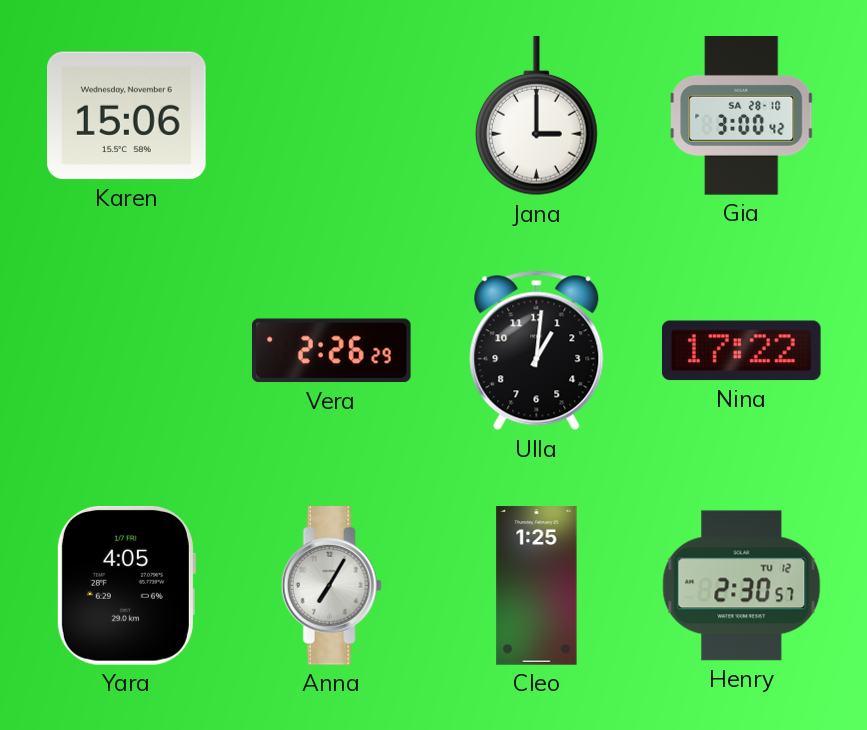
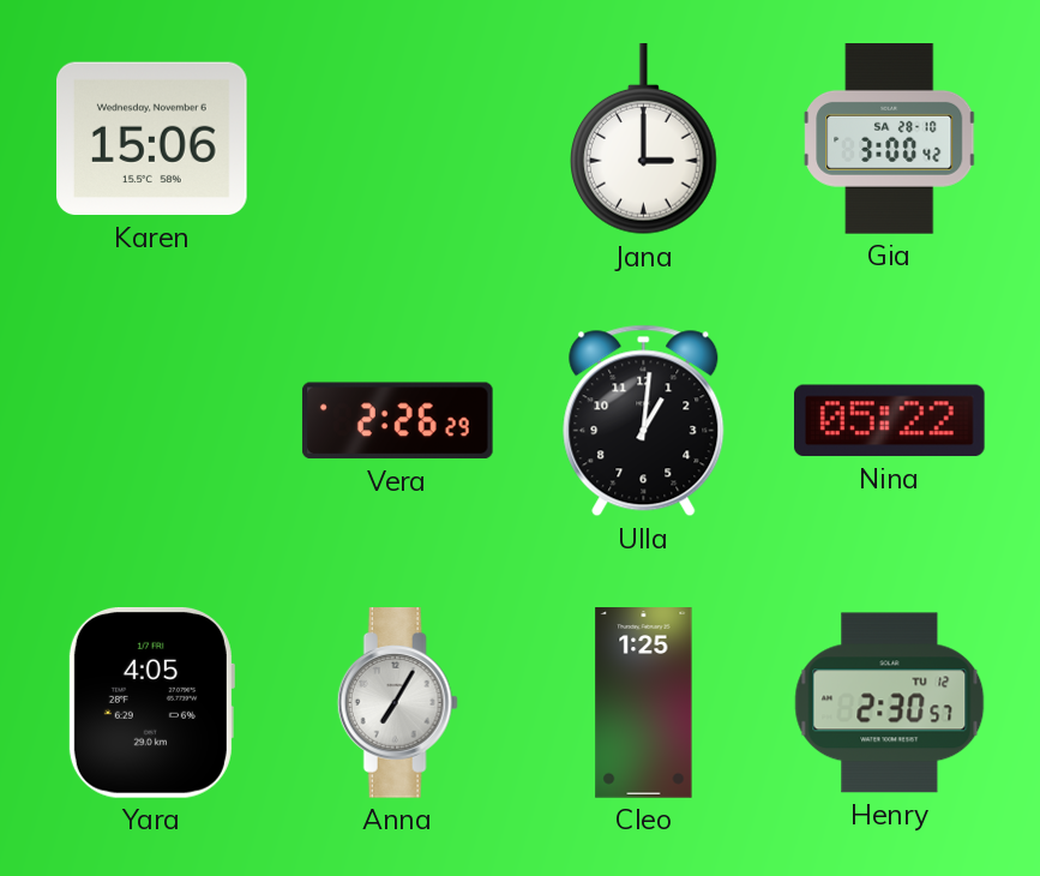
Nina: 17:22 -> 05:22
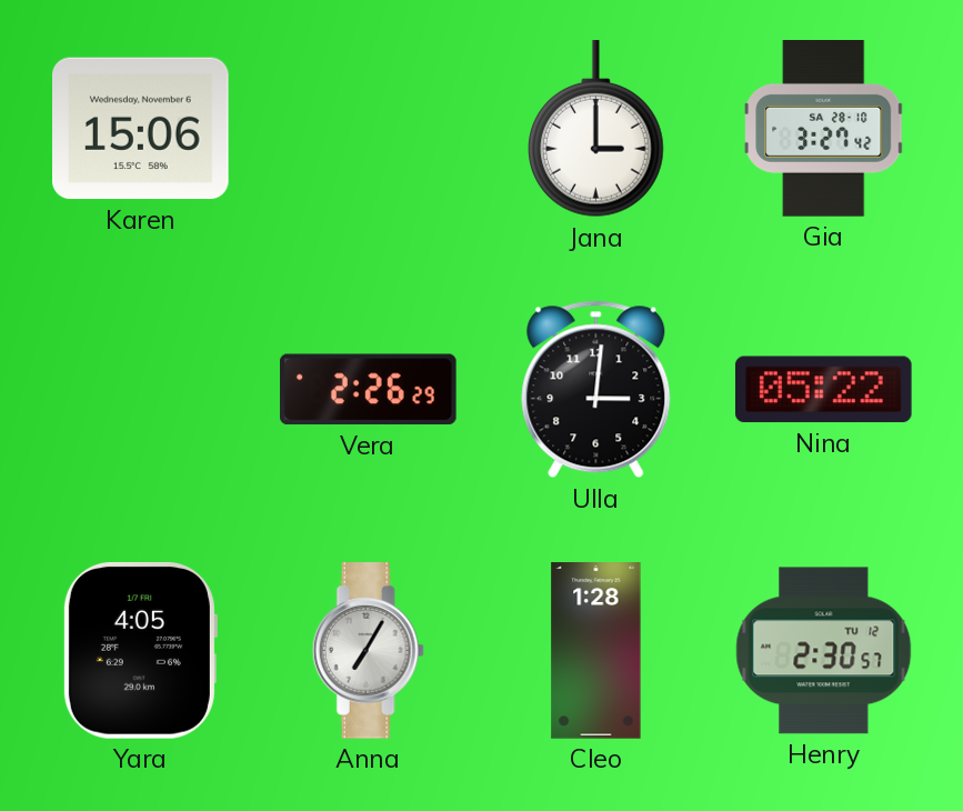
Gia: 3:00 -> 3:27
Ulla: 1:01 -> 3:01
Cleo: 1:25 -> 1:28
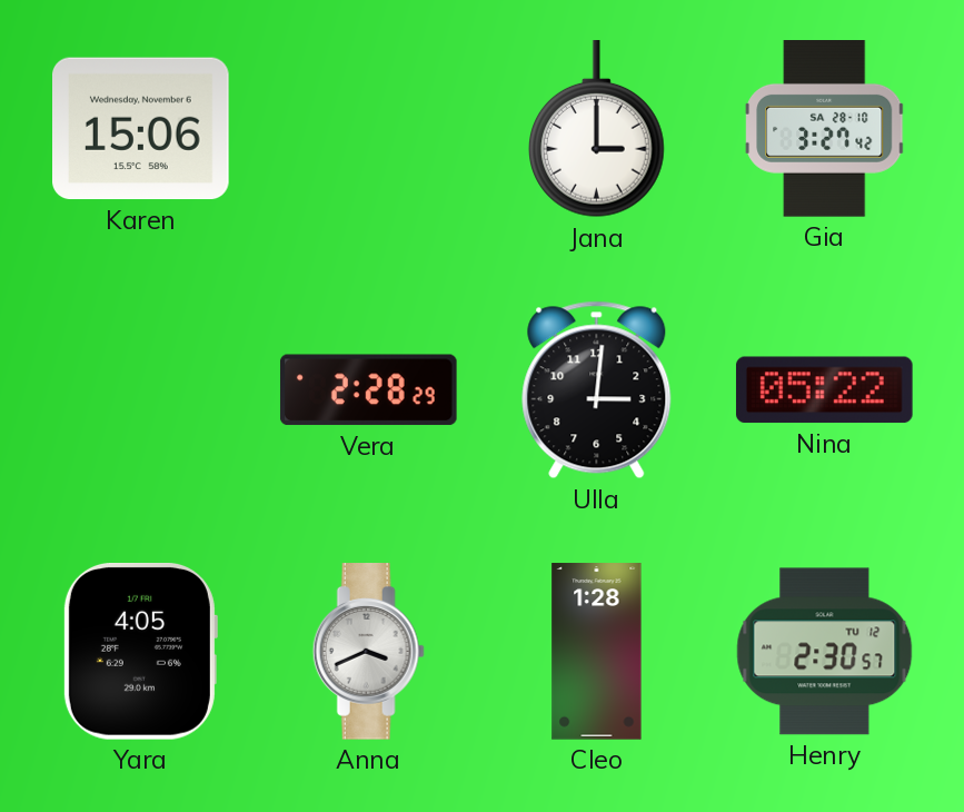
Vera: 2:26 -> 2:28
Anna: 7:05 -> 3:41
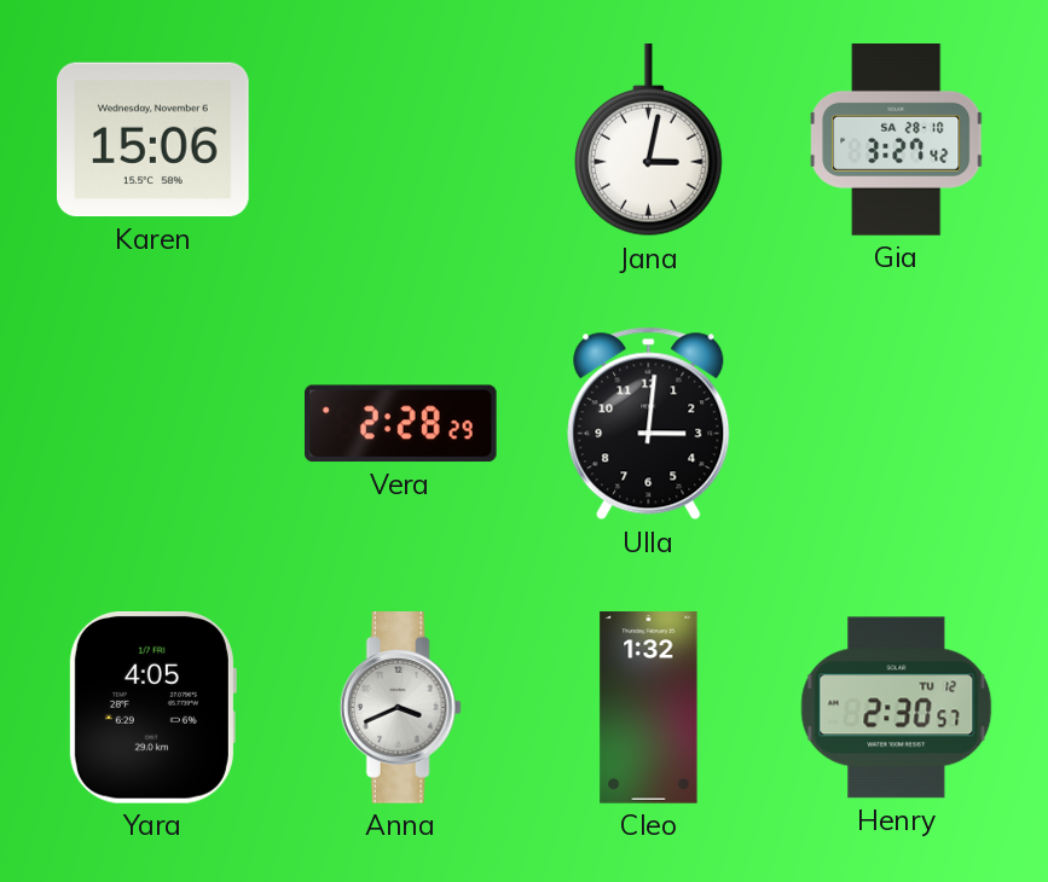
Jana: 3:00 -> 3:02
Nina: 05:22 -> none
Cleo: 1:28 -> 1:32
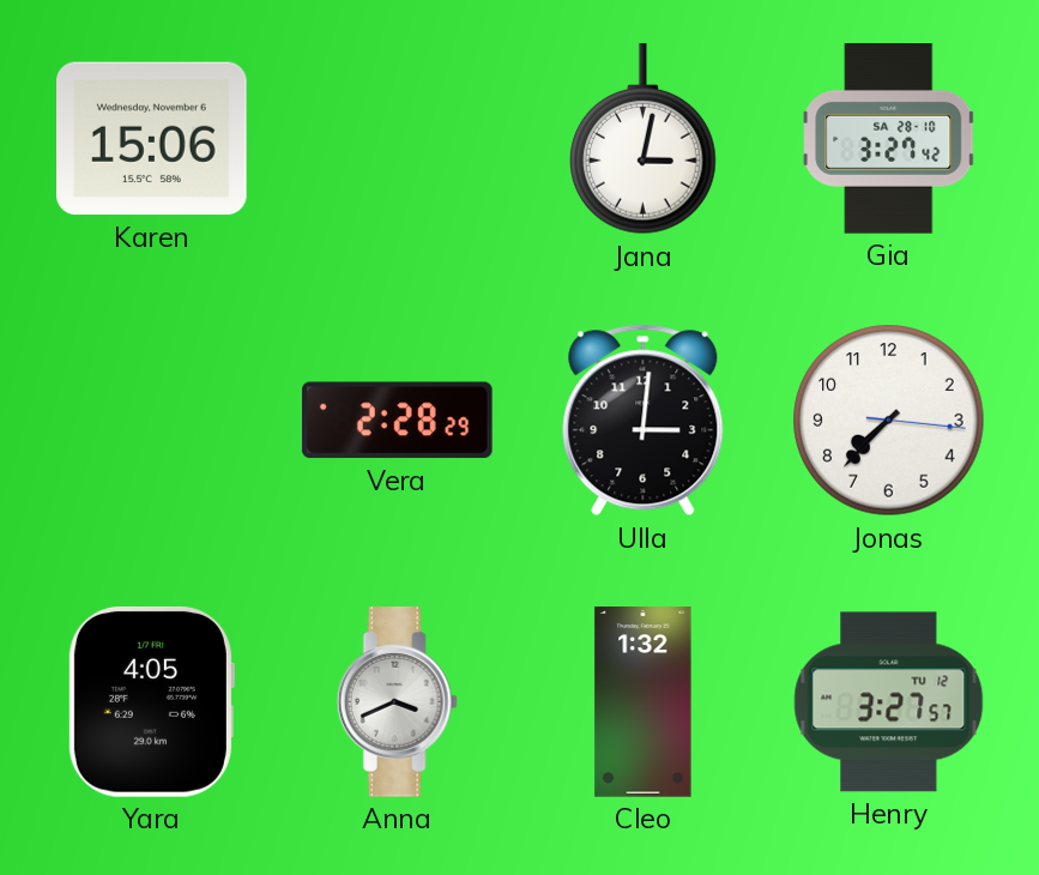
Jonas: none -> 7:37
Henry: 2:30 -> 3:27
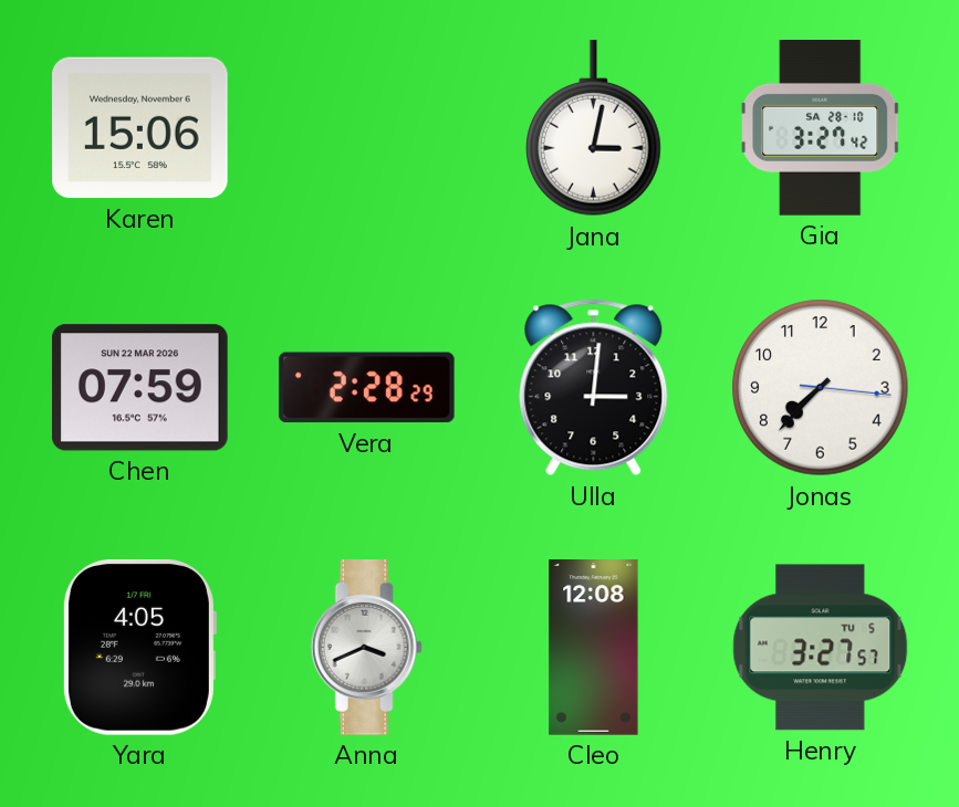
Chen: none -> 07:59
Cleo: 1:32 -> 12:08
Henry date: TU 12 -> TU 5
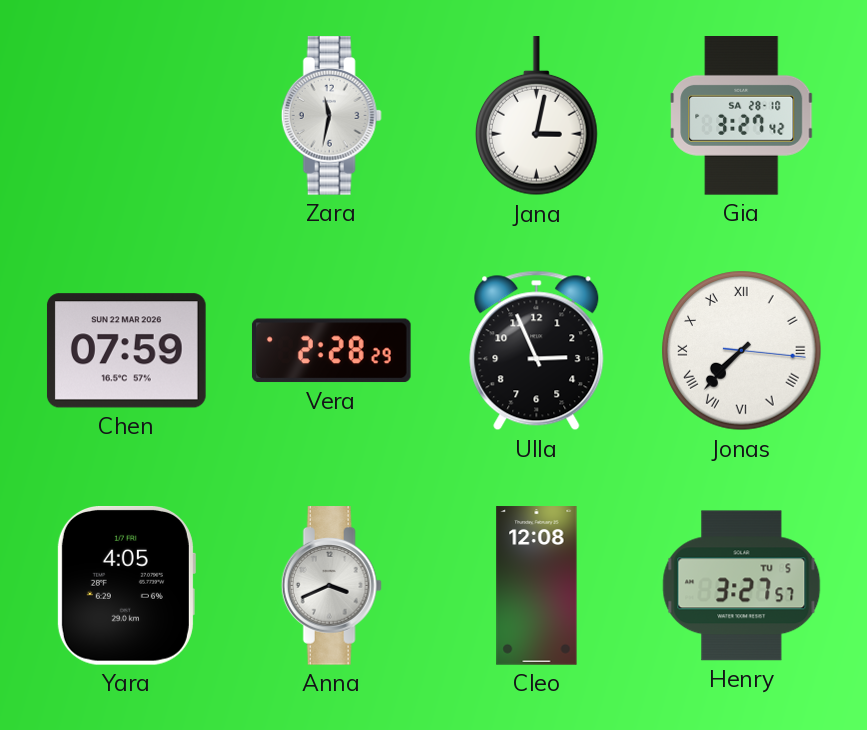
Karen: 15:06 -> none
Zara: none -> 11:32
Ulla: 3:01 -> 2:56
Jonas numerals: Arabic -> Roman
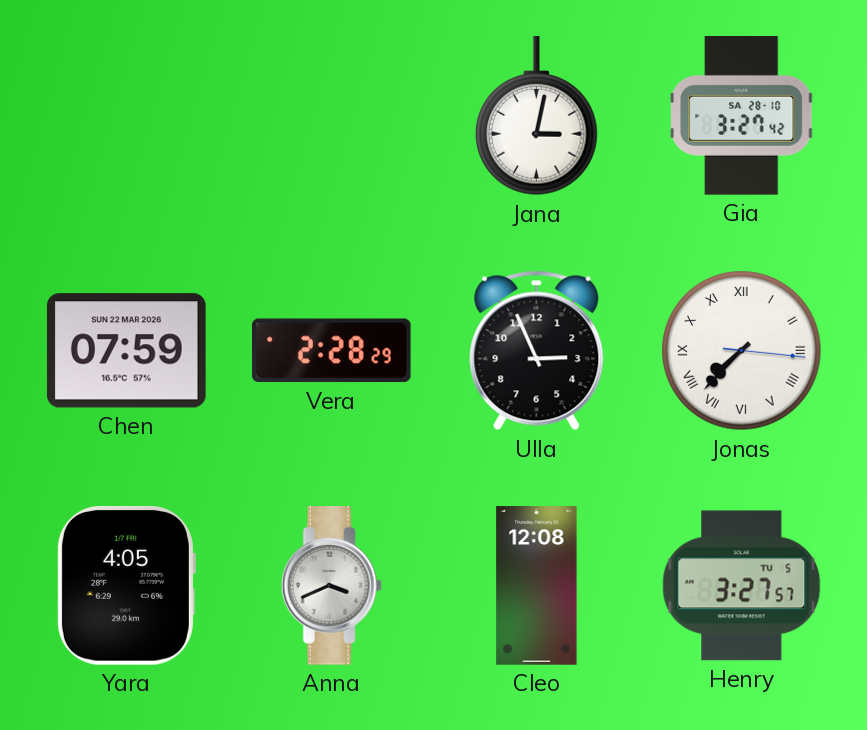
Zara: 11:32 -> none
